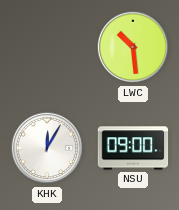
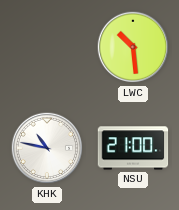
KHK: 12:05 -> 10:47
NSU: 09:00 -> 21:00
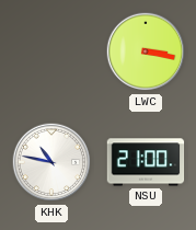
LWC: 10:29 -> 3:17
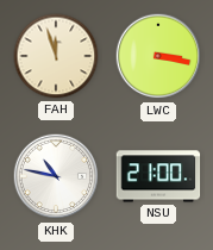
FAH: none -> 11:57
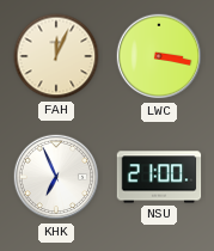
FAH: 11:57 -> 12:04
KHK: 10:47 -> 6:56
